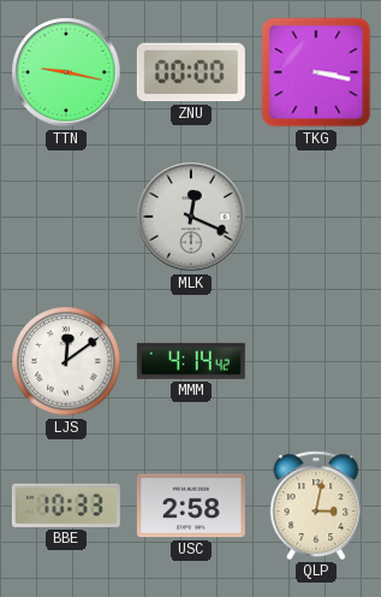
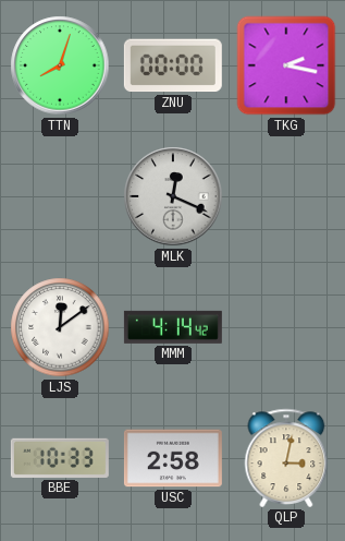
TTN: 9:17 -> 8:03
TKG: 3:17 -> 2:17
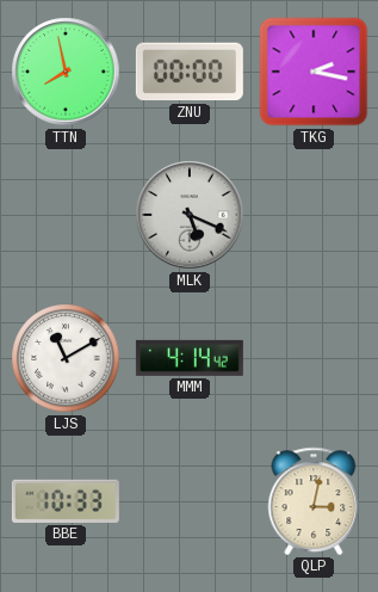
TTN: 8:03 -> 7:58
MLK: 12:19 -> 5:19
LJS: 12:09 -> 11:10
USC: 2:58 -> none
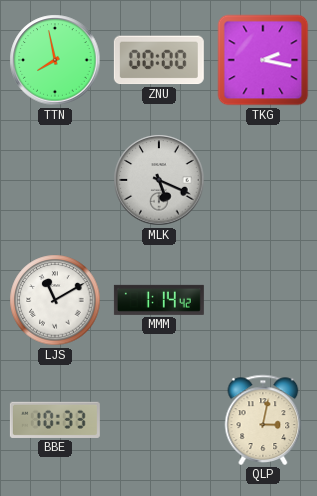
MMM: 4:14 -> 1:14
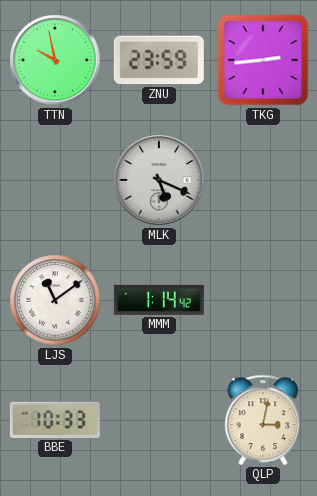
TTN: 7:58 -> 9:58
ZNU: 00:00 -> 23:59
TKG: 2:17 -> 2:44
LJS: 11:10 -> 11:09
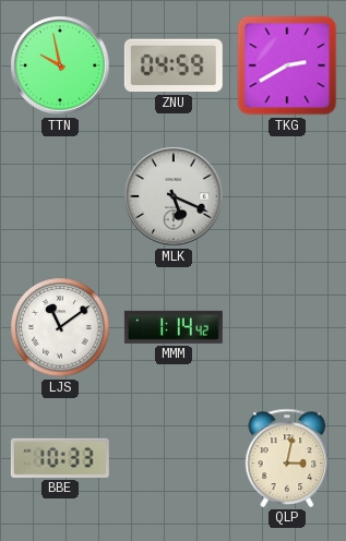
ZNU: 23:59 -> 04:59
TKG: 2:44 -> 2:40
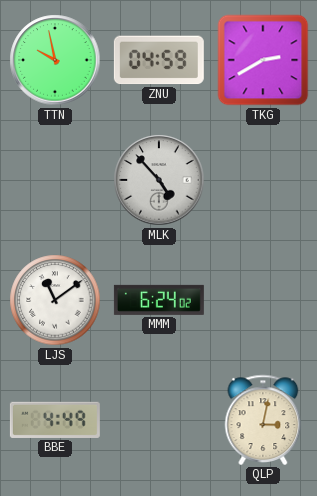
MLK: 5:19 -> 4:53
MMM: 1:14 -> 6:24
BBE: 10:33 -> 4:49
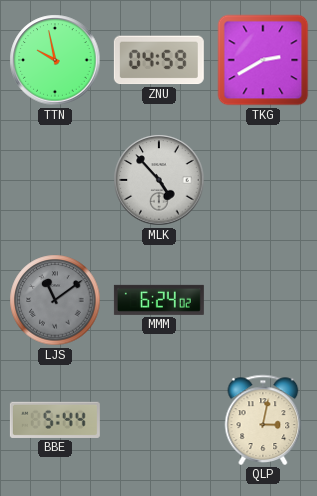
LJS dial: white -> grey
BBE: 4:49 -> 5:44
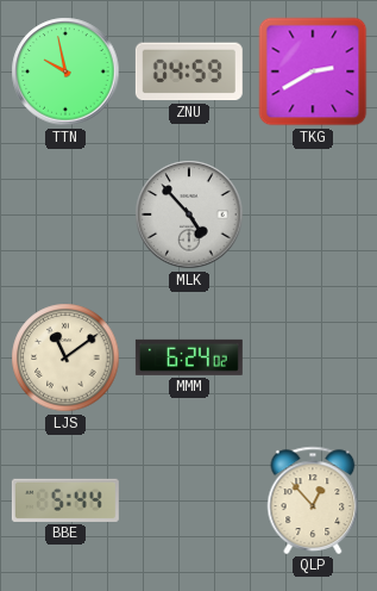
LJS dial: grey -> cream
QLP: 3:02 -> 12:53
